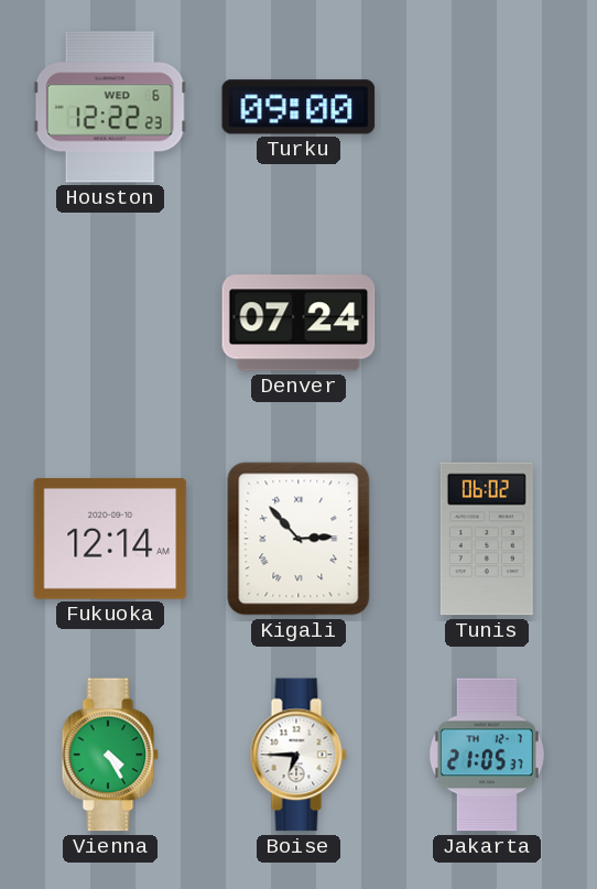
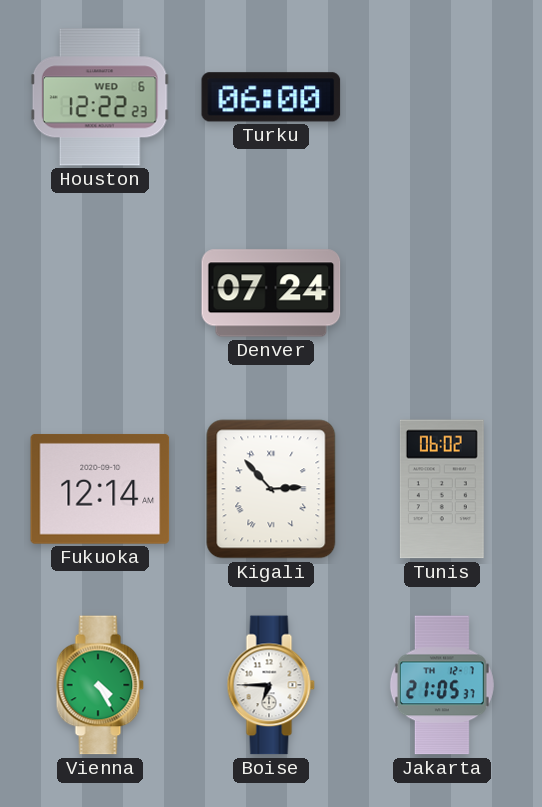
Turku: 09:00 -> 06:00
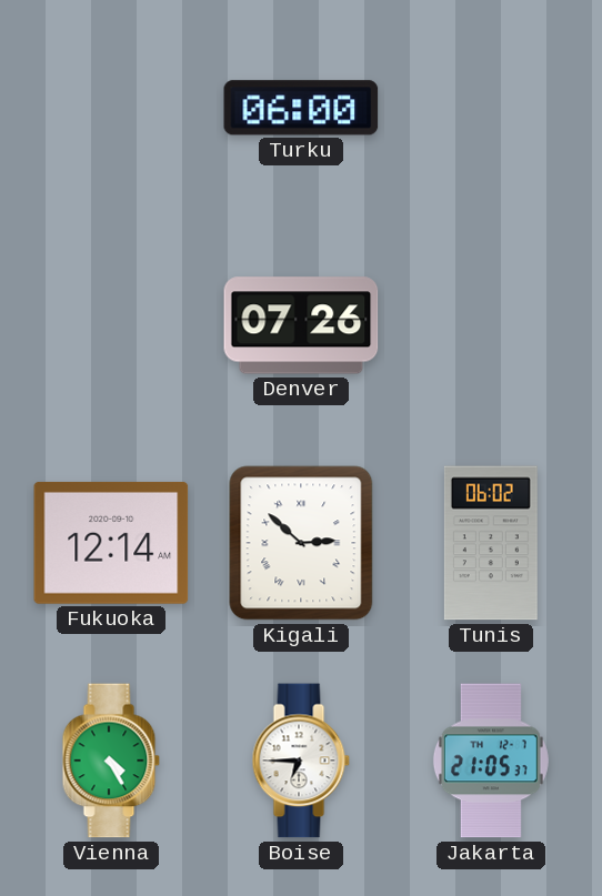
Houston: 12:22 -> none
Denver: 07:24 -> 07:26
Kigali: 2:53 -> 2:52
